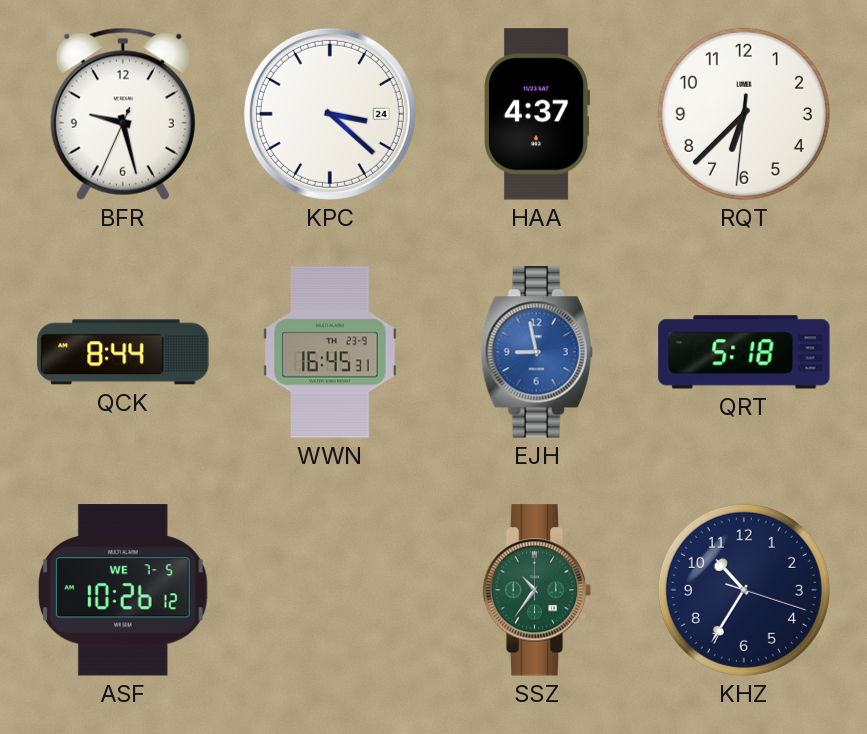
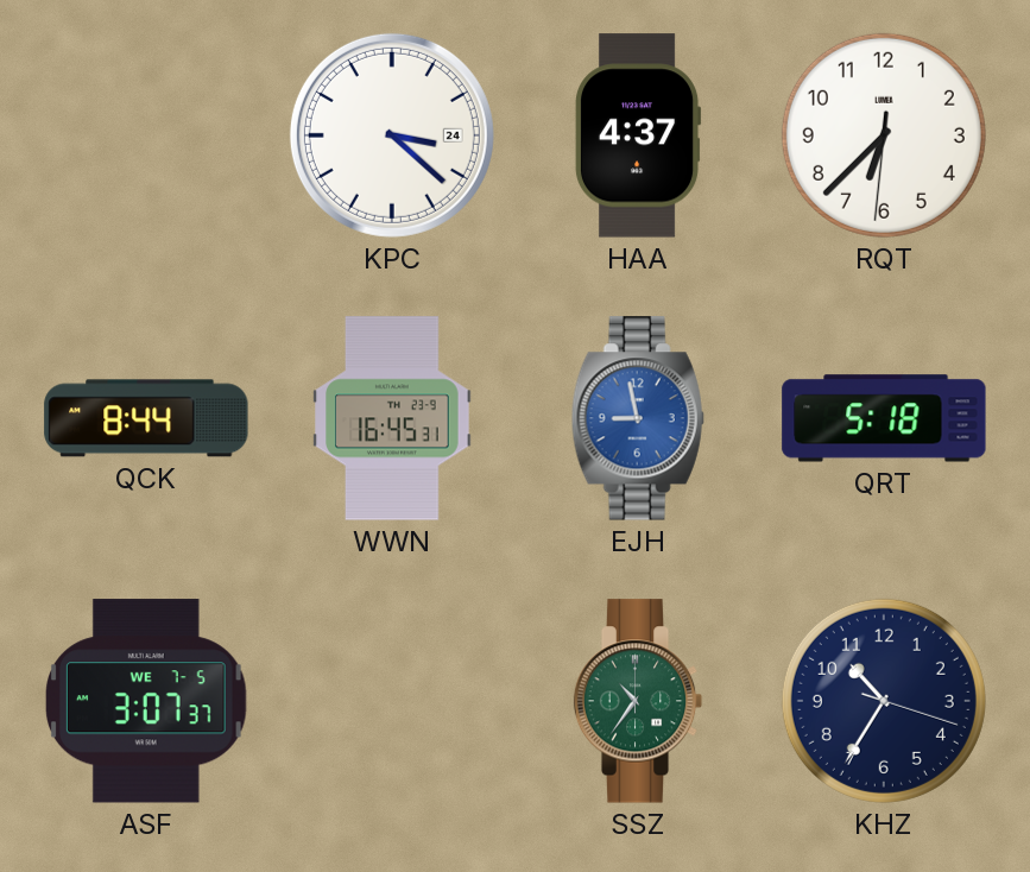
BFR: 9:27 -> none
ASF: 10:26 -> 3:07
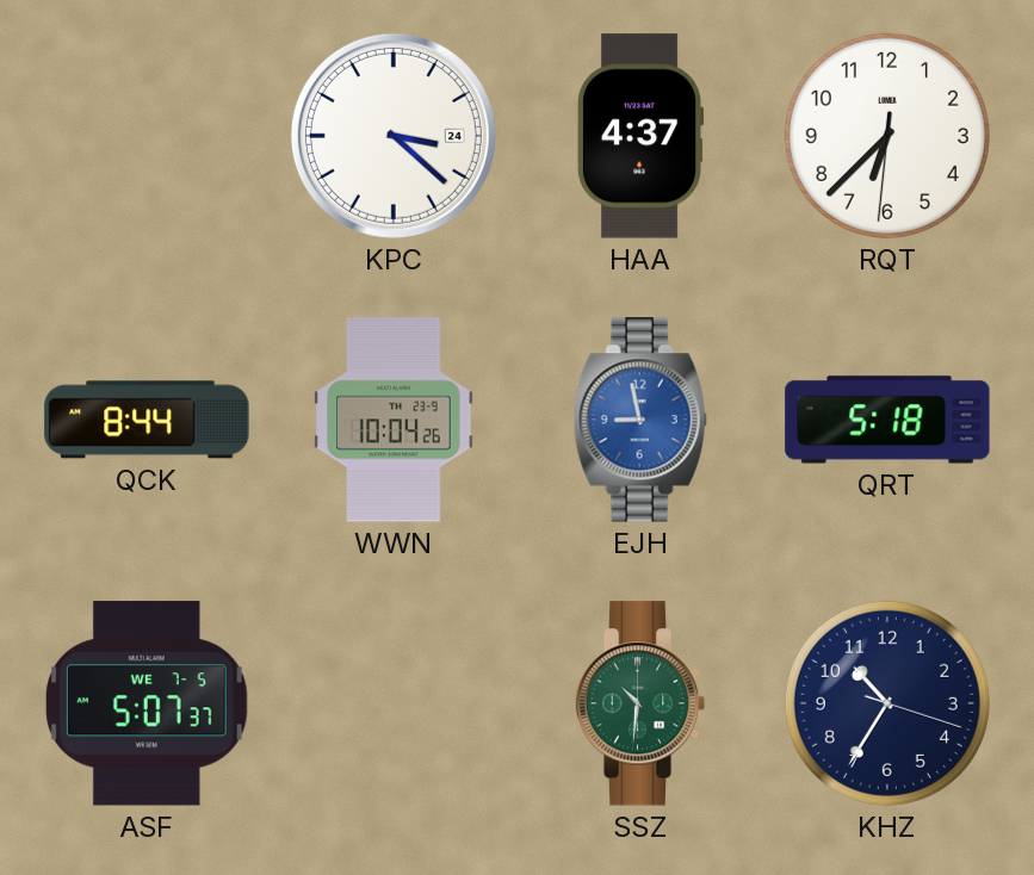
WWN: 16:45 -> 10:04
ASF: 3:07 -> 5:07
SSZ: 10:36 -> 10:31
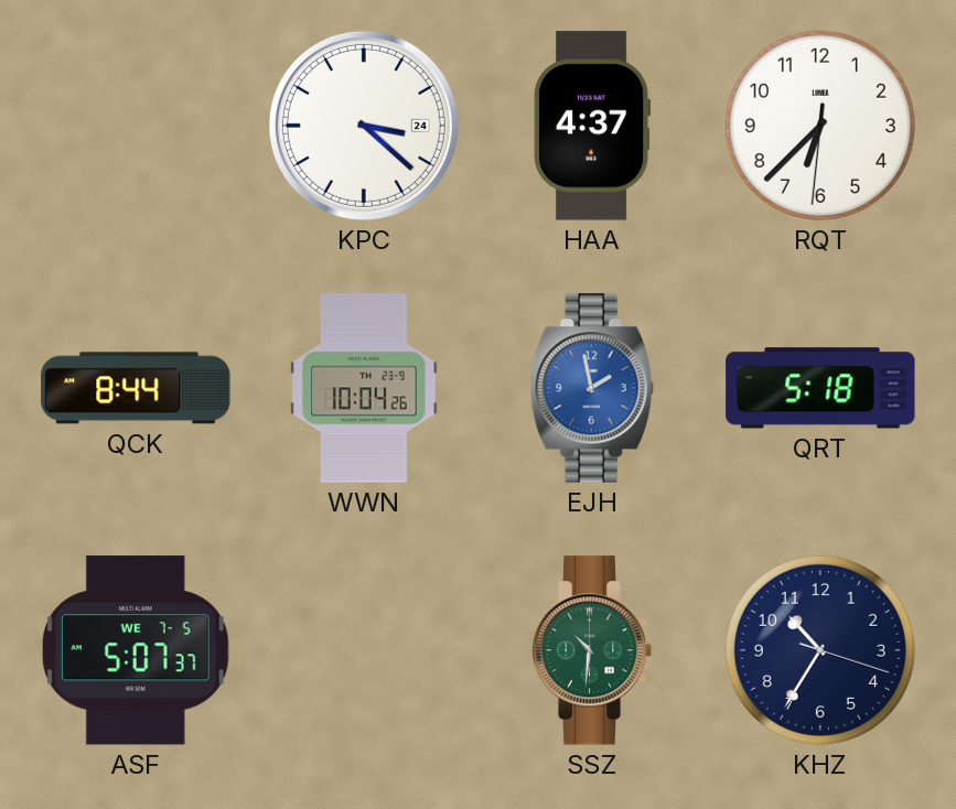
EJH: 8:58 -> 1:58
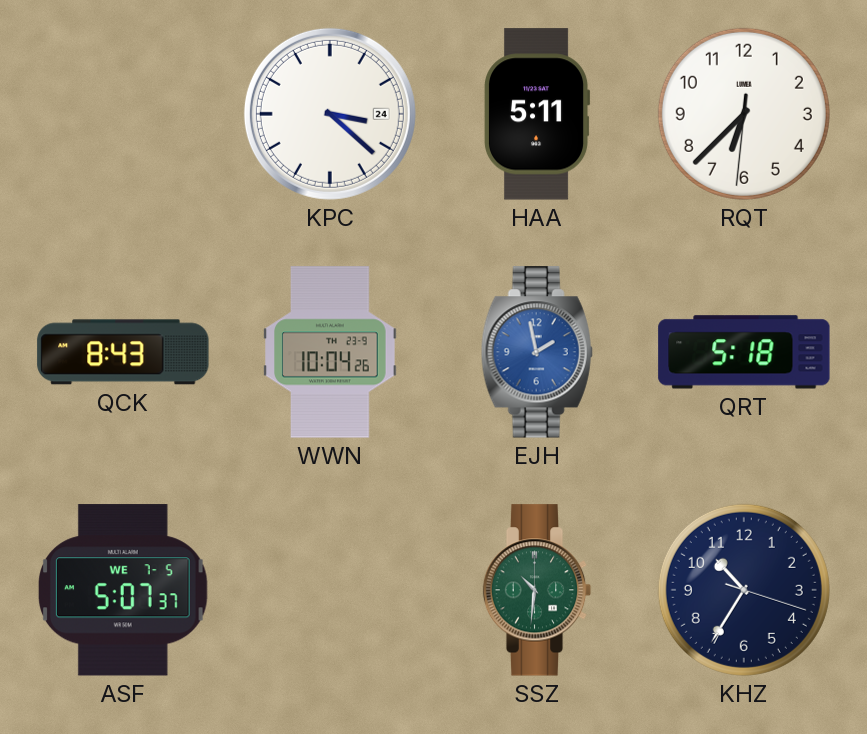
HAA: 4:37 -> 5:11
QCK: 8:44 -> 8:43
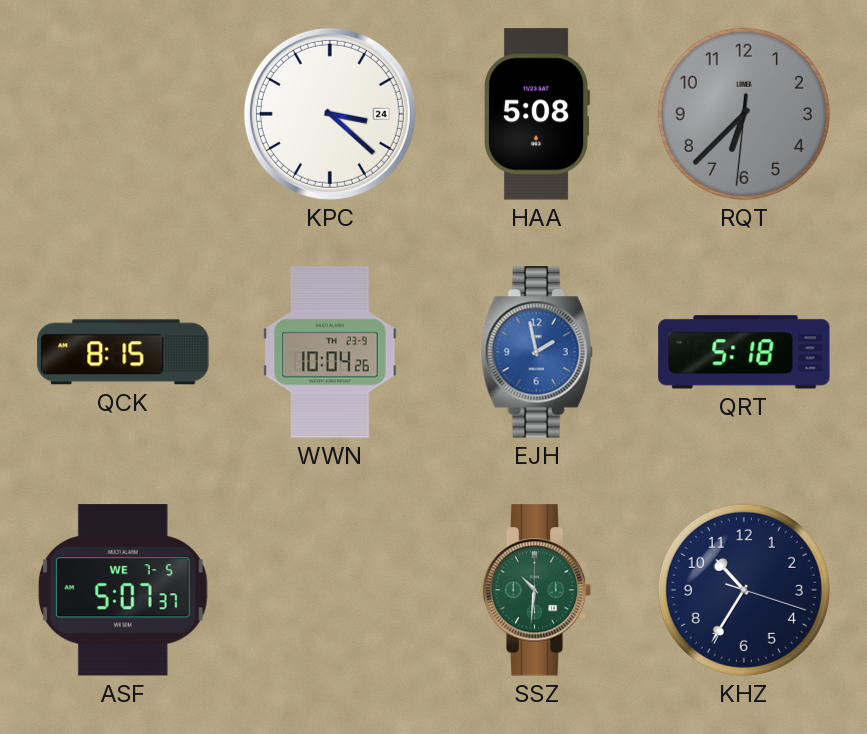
HAA: 5:11 -> 5:08
RQT dial: white -> grey
QCK: 8:43 -> 8:15
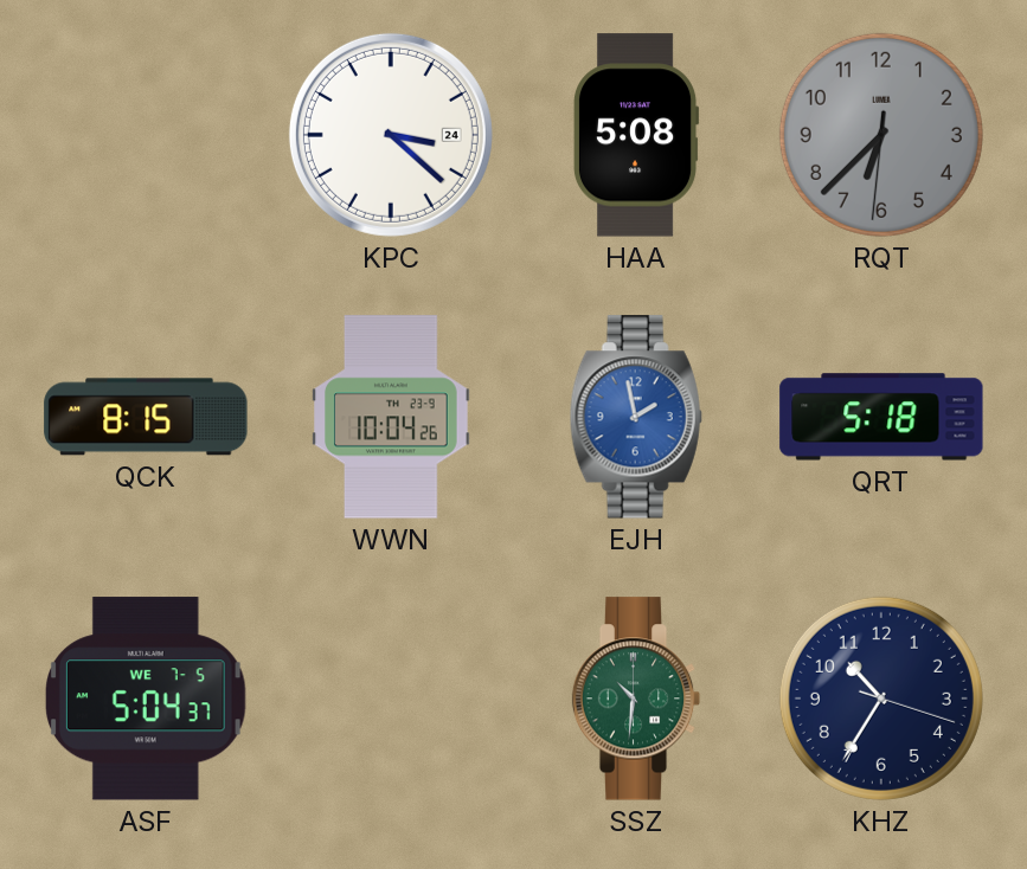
ASF: 5:07 -> 5:04
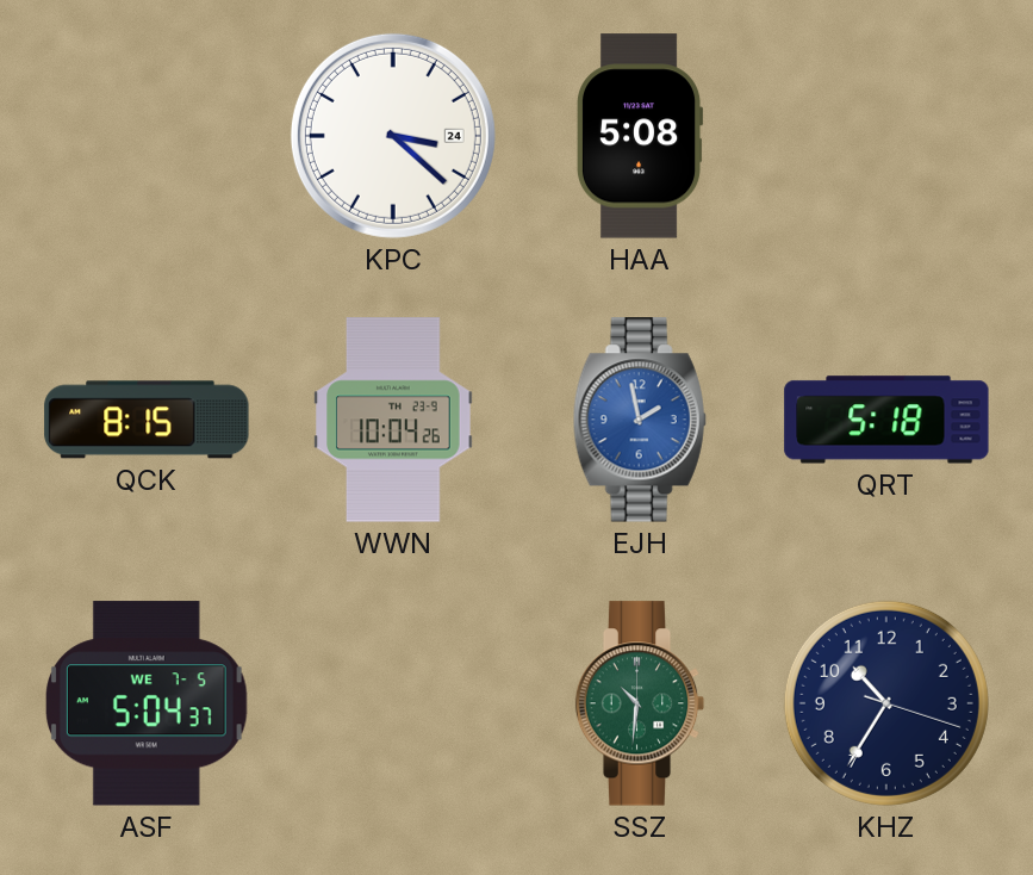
RQT: 6:37 -> none
